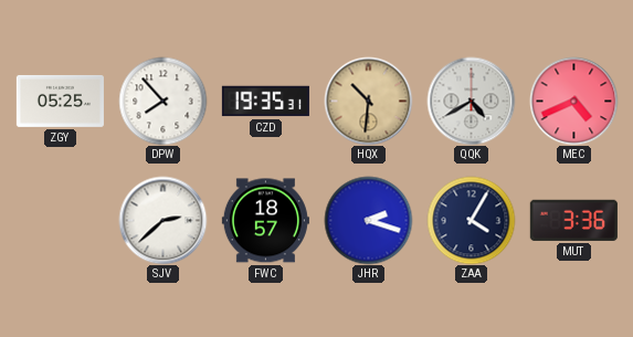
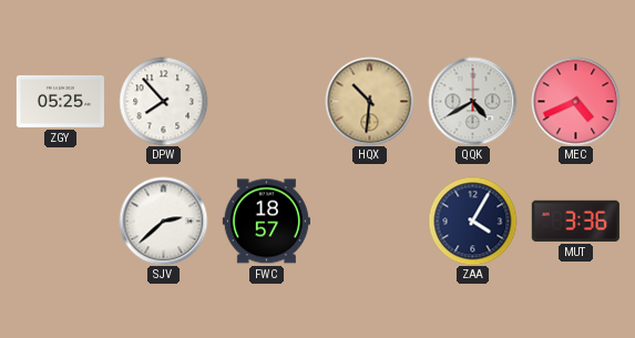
CZD: 19:35 -> none
JHR: 2:18 -> none
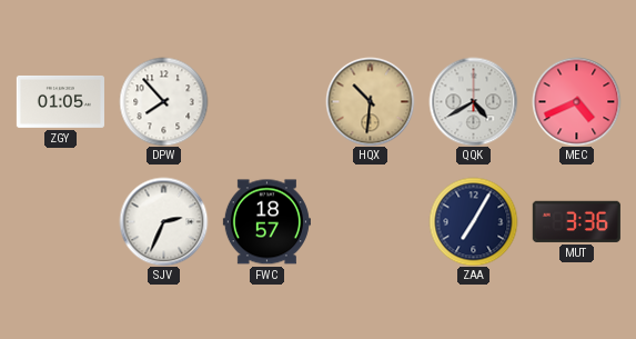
ZGY: 05:25 -> 01:05
SJV: 2:38 -> 2:34
ZAA: 4:05 -> 7:05
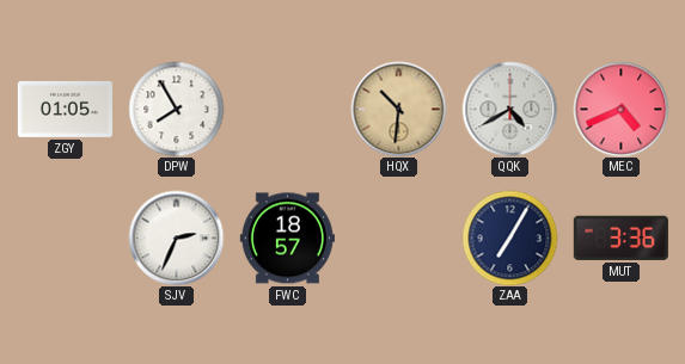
DPW: 7:53 -> 7:55
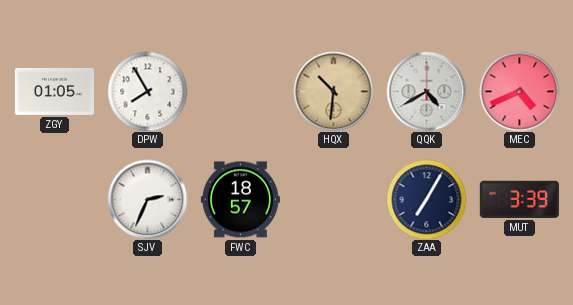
MUT: 3:36 -> 3:39
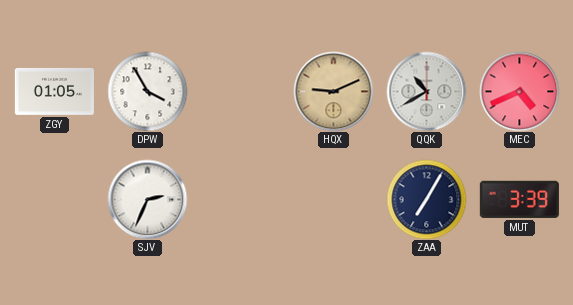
DPW: 7:55 -> 3:55
HQX: 10:31 -> 9:11
QQK: 4:40 -> 10:40
FWC: 18:57 -> none
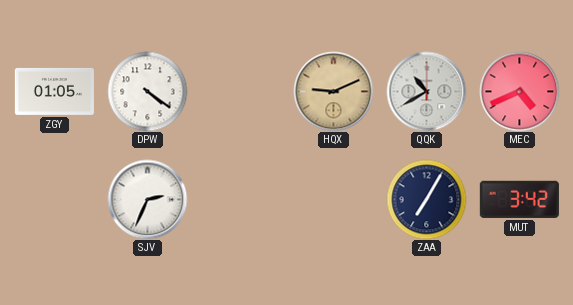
DPW: 3:55 -> 4:21
MUT: 3:39 -> 3:42
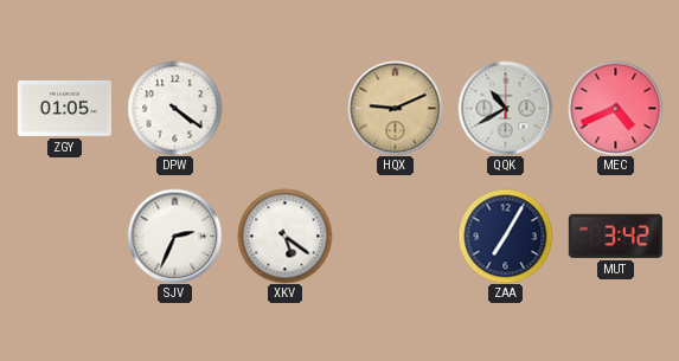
XKV: none -> 5:21
